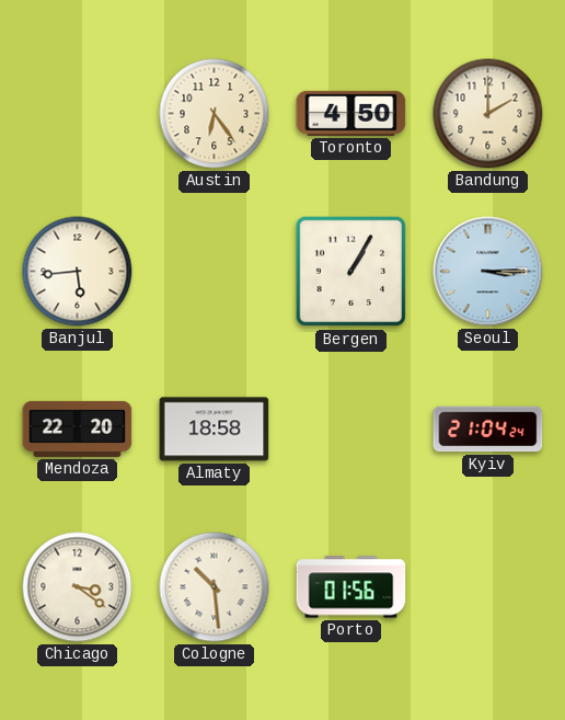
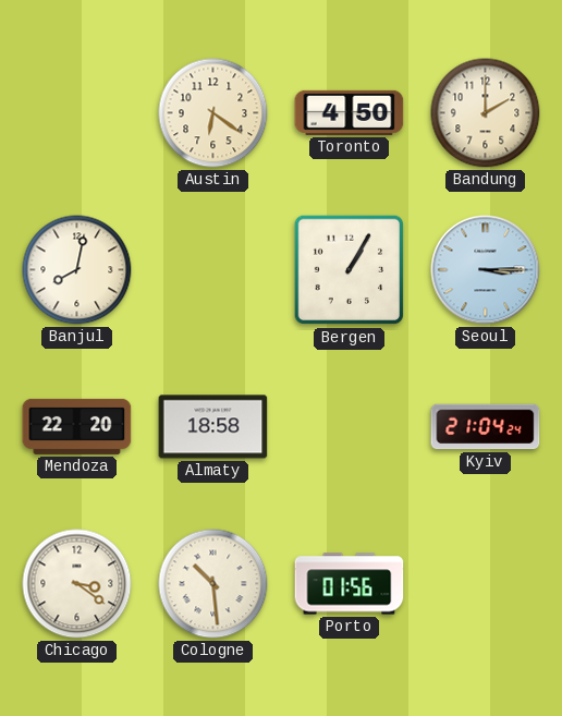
Austin: 6:24 -> 6:21
Banjul: 5:44 -> 8:02
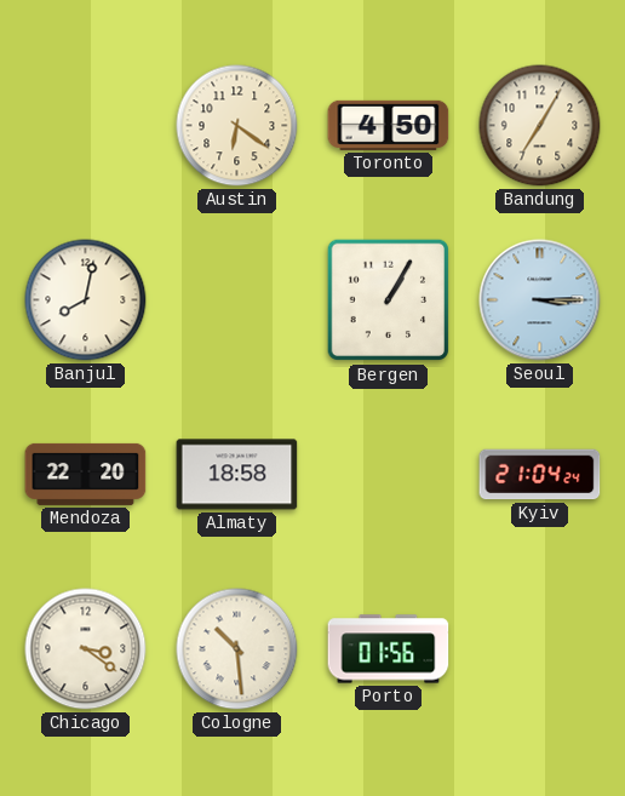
Bandung: 2:00 -> 7:05
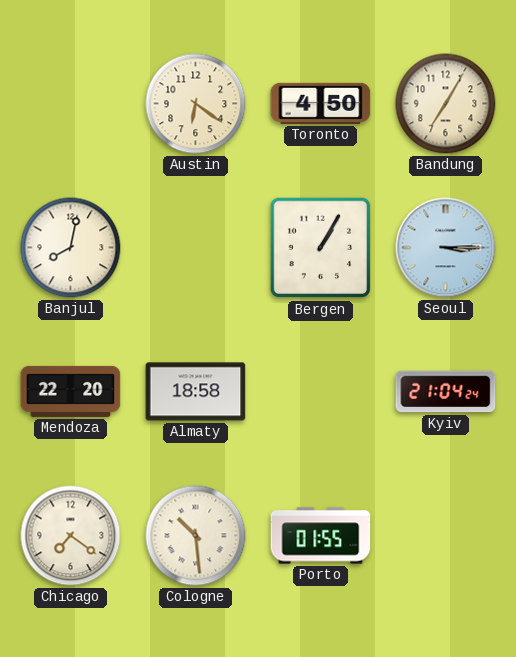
Chicago: 3:21 -> 7:21
Porto: 01:56 -> 01:55
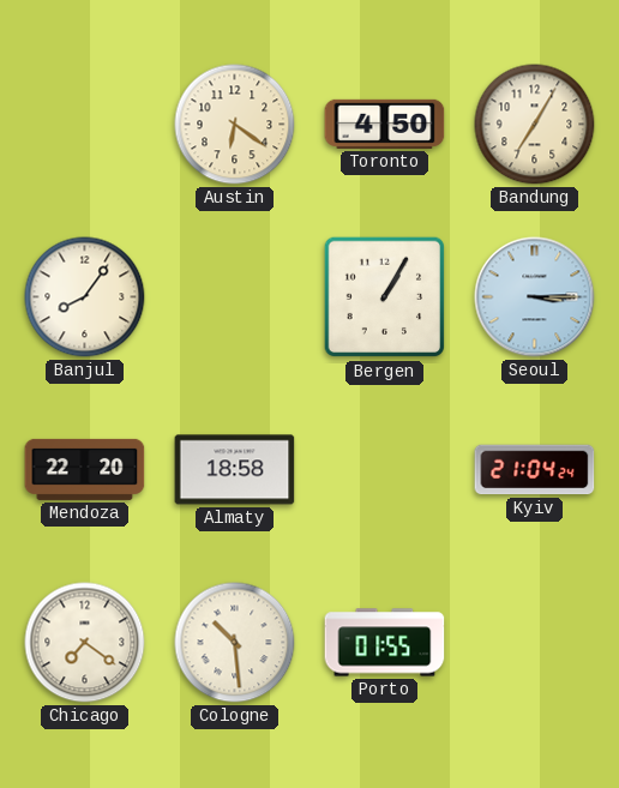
Banjul: 8:02 -> 8:06
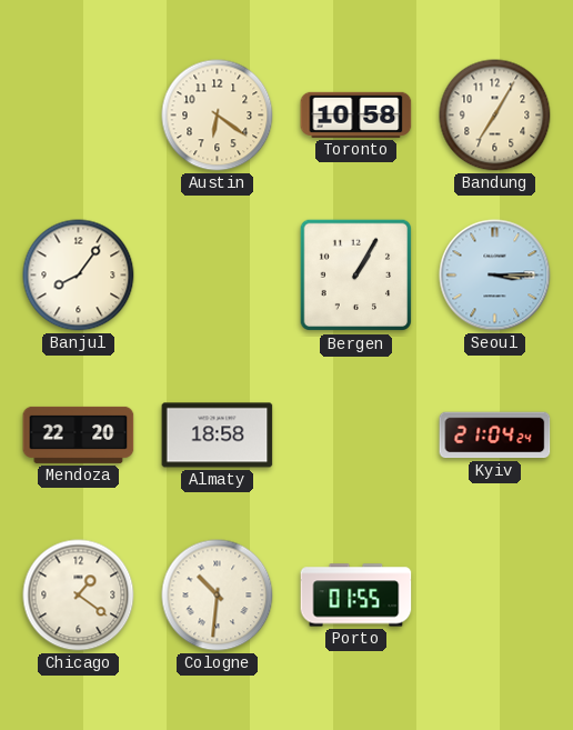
Toronto: 4:50 -> 10:58
Chicago: 7:21 -> 1:21
Cologne: 10:29 -> 10:31
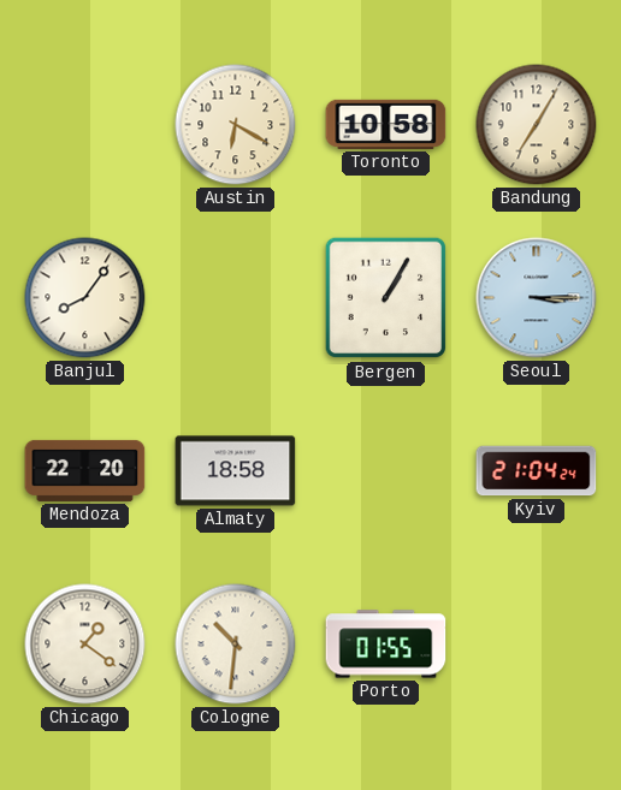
Austin: 6:21 -> 6:20
